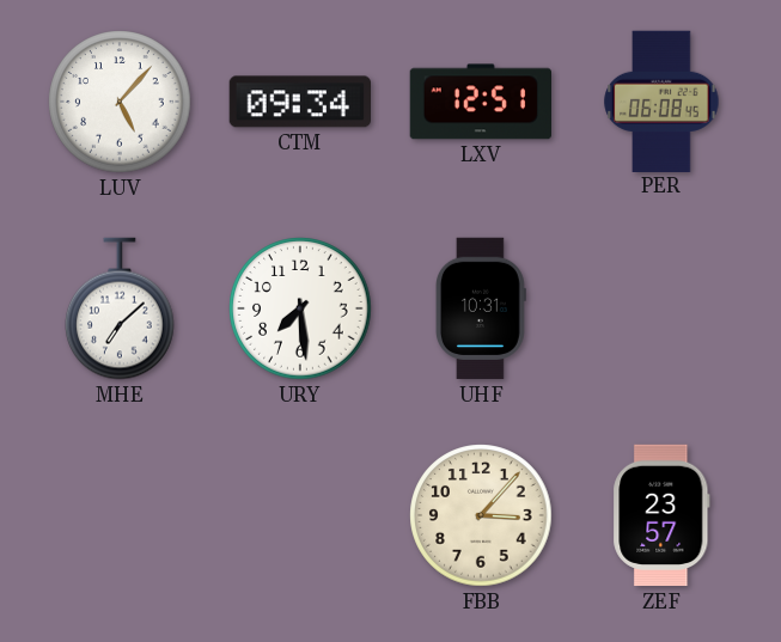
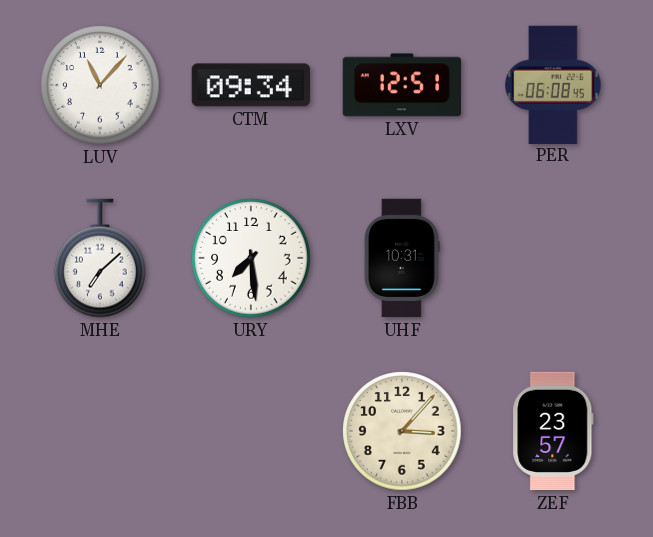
LUV: 5:07 -> 11:07
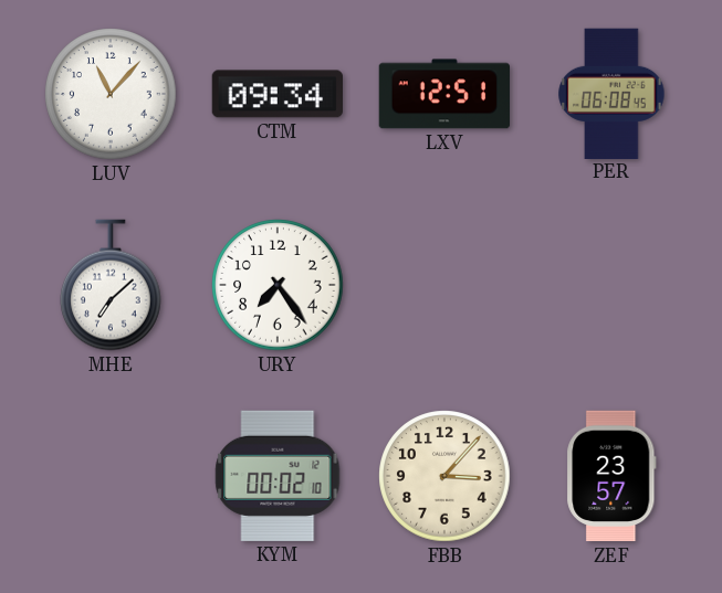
URY: 7:29 -> 7:24
UHF: 10:31 -> none
KYM: none -> 00:02
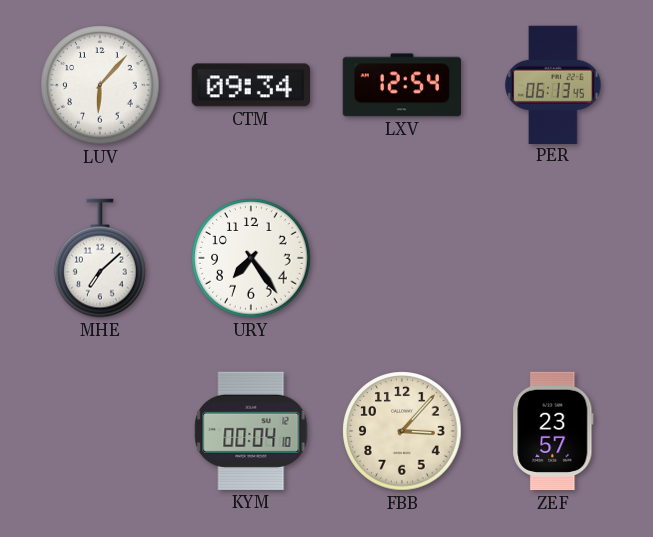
LUV: 11:07 -> 6:07
LXV: 12:51 -> 12:54
PER: 06:08 -> 06:13
KYM: 00:02 -> 00:04
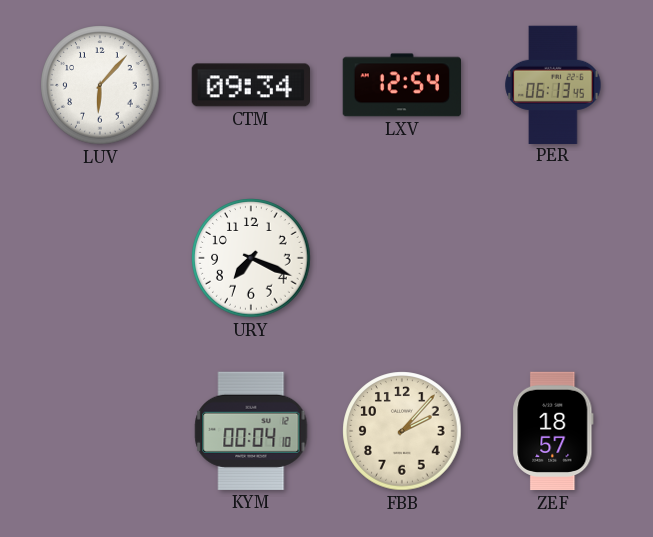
MHE: 7:08 -> none
URY: 7:24 -> 7:19
FBB: 3:07 -> 2:07
ZEF: 23:57 -> 18:57
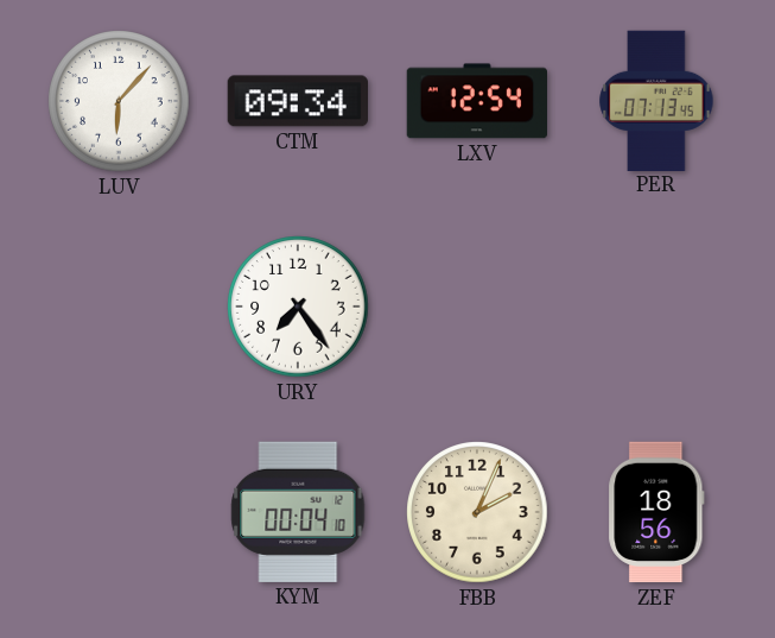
PER: 06:13 -> 07:13
URY: 7:19 -> 7:24
FBB: 2:07 -> 2:04
ZEF: 18:57 -> 18:56
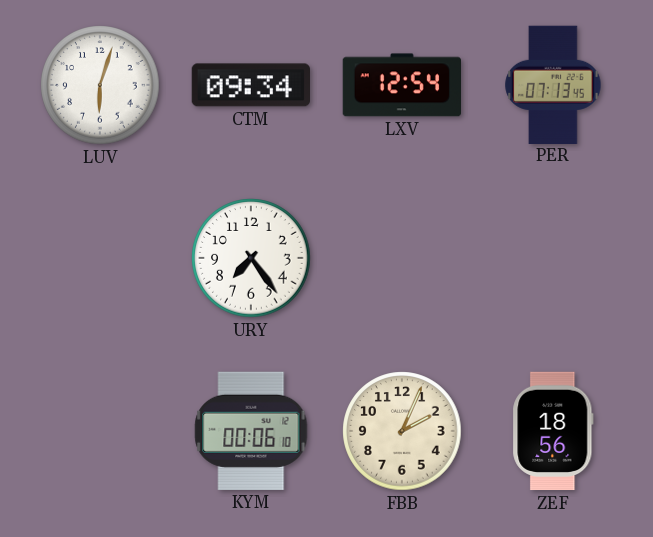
LUV: 6:07 -> 6:03
KYM: 00:04 -> 00:06
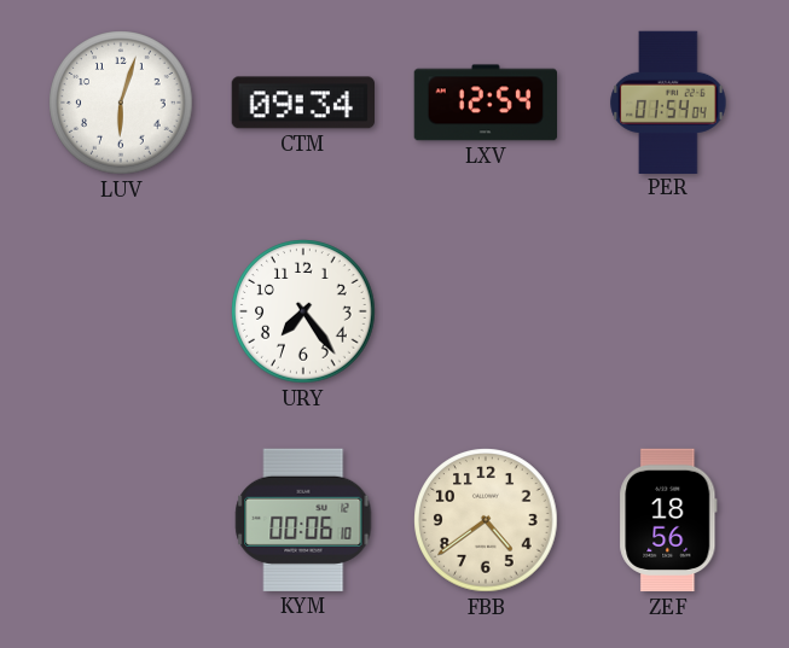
PER: 07:13 -> 01:54
FBB: 2:04 -> 4:39
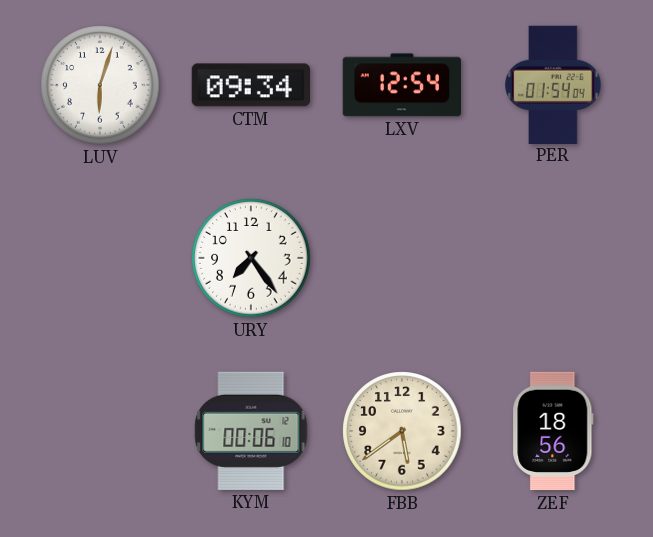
FBB: 4:39 -> 5:39
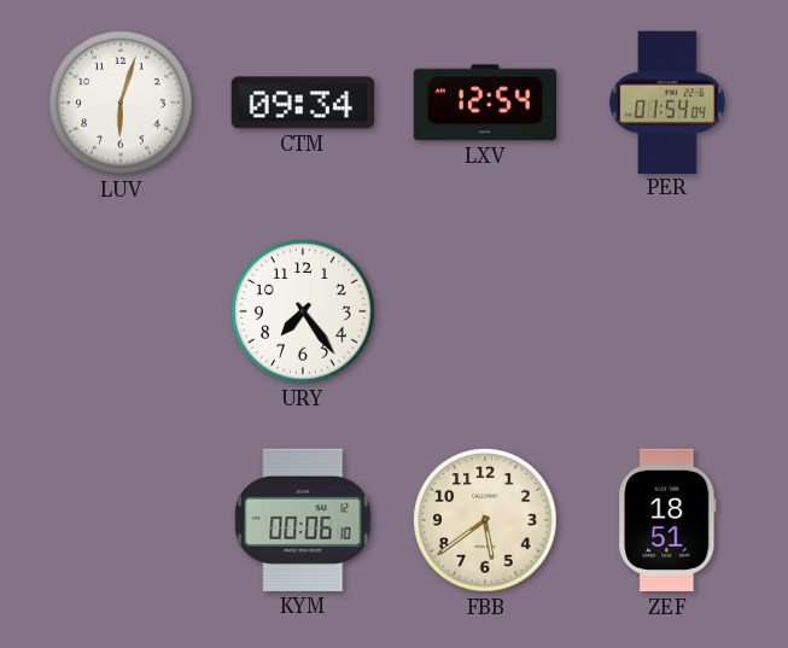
ZEF: 18:56 -> 18:51
